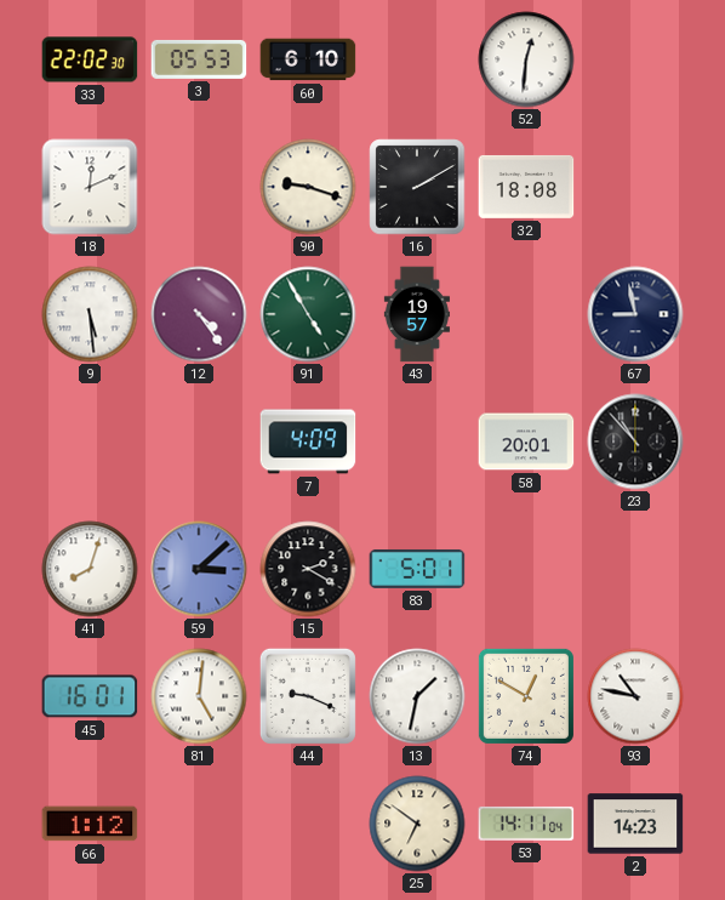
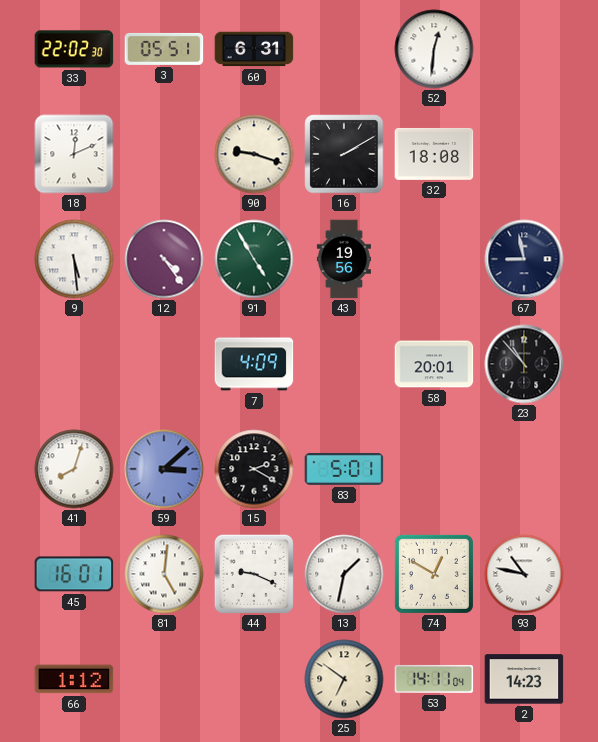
3: 05:53 -> 05:51
60: 6:10 -> 6:31
43: 19:57 -> 19:56
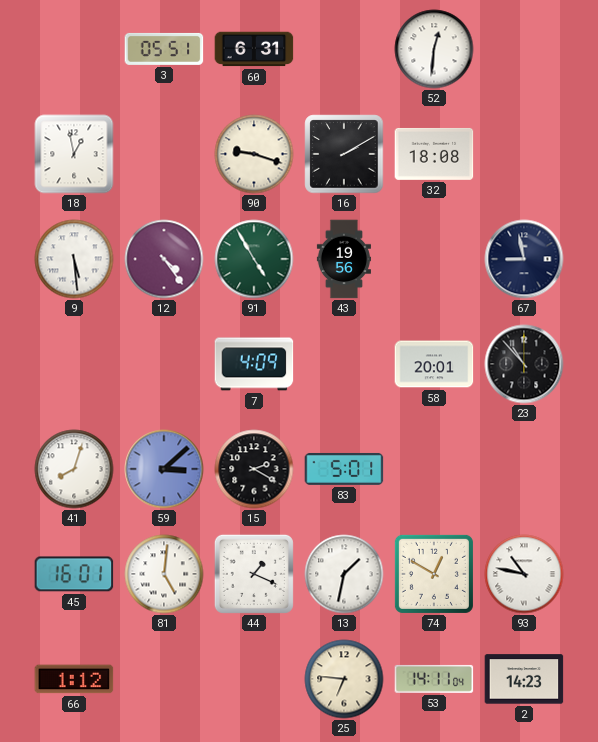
33: 22:02 -> none
18: 12:11 -> 12:58
44: 9:19 -> 1:19
25: 6:51 -> 6:46
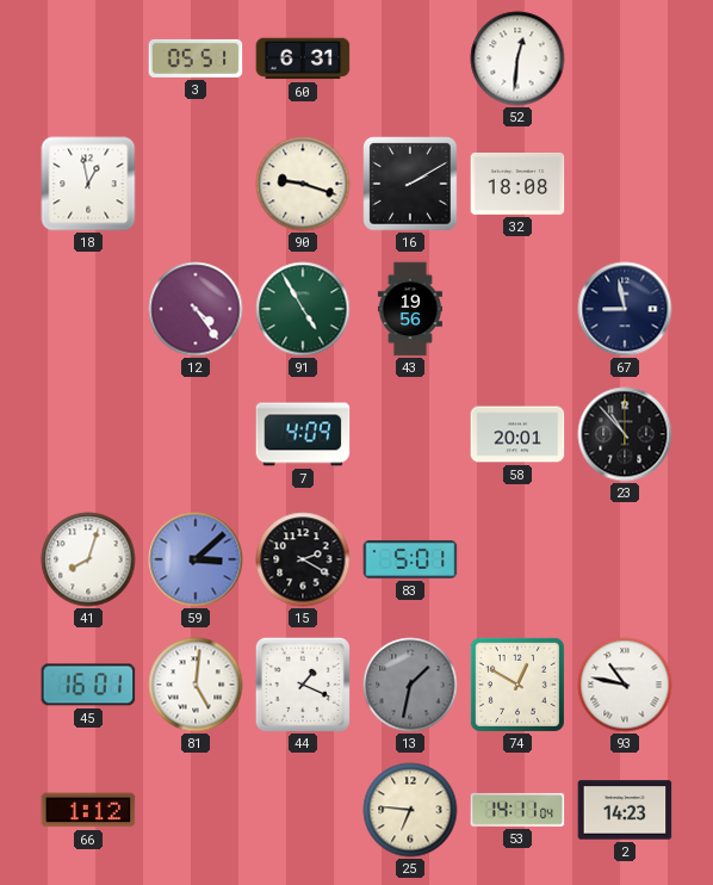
9: 5:29 -> none
13 dial: white -> grey
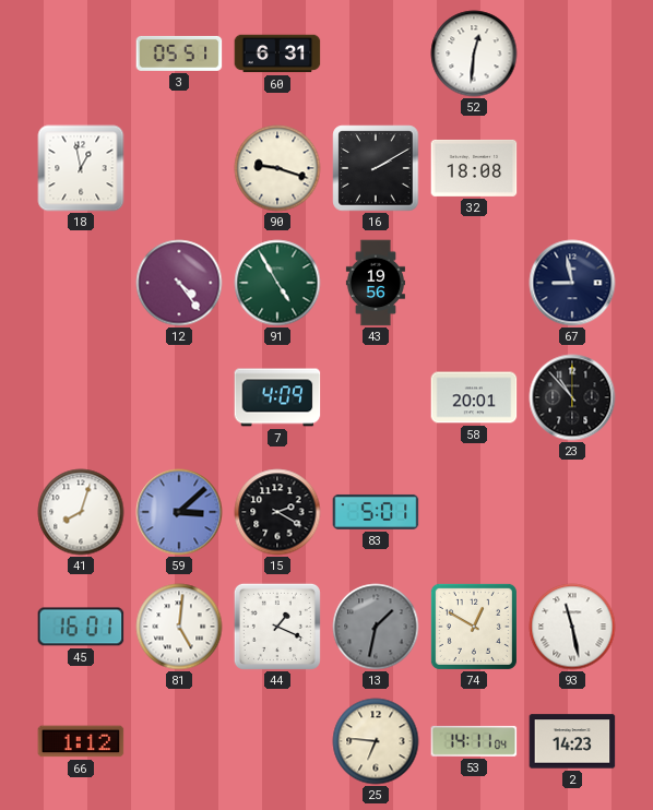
93: 10:47 -> 11:28
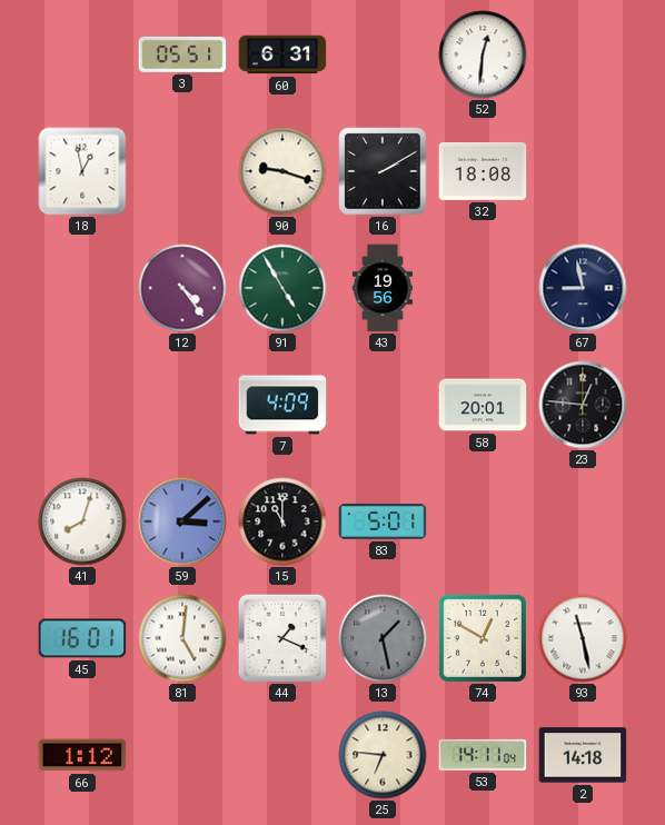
23: 10:53 -> 12:46
15: 2:20 -> 11:00
13: 1:32 -> 1:28
2: 14:23 -> 14:18
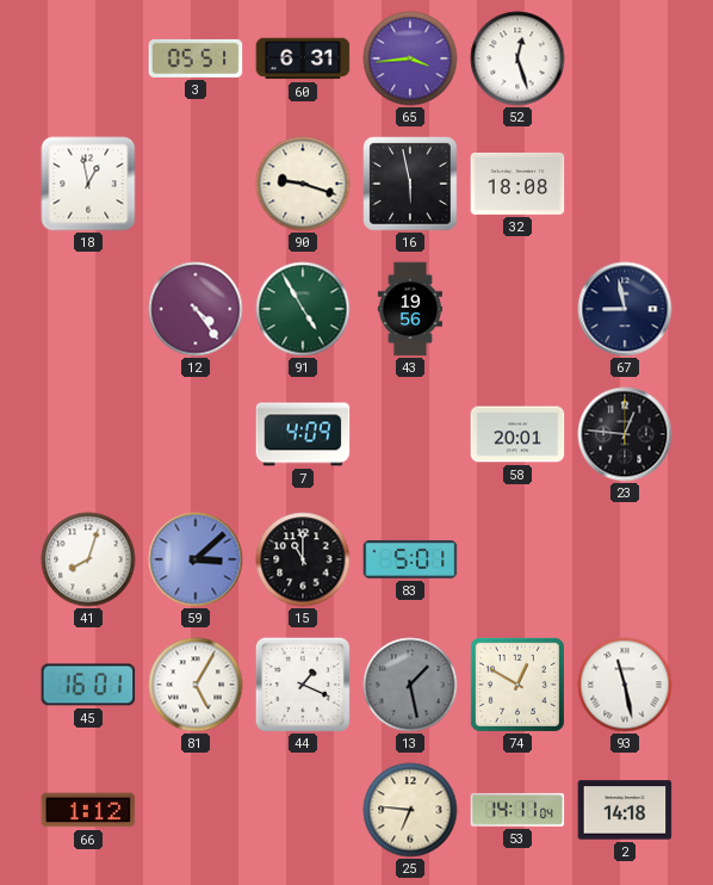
65: none -> 3:44
52: 12:31 -> 12:27
16: 2:10 -> 5:58
81: 5:01 -> 5:05
